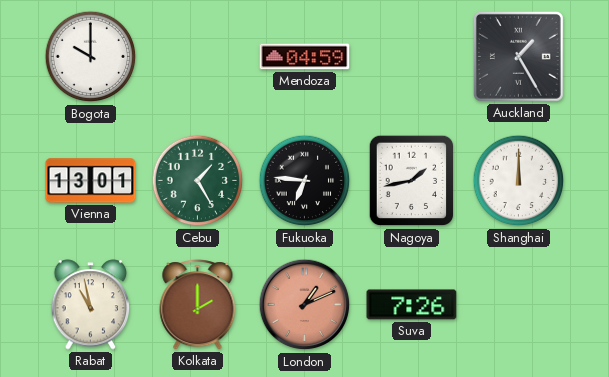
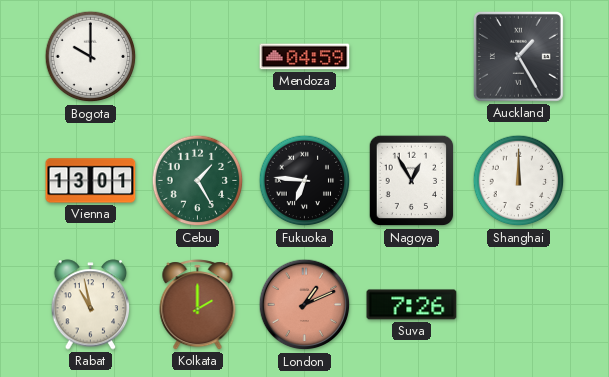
Nagoya: 1:43 -> 12:55
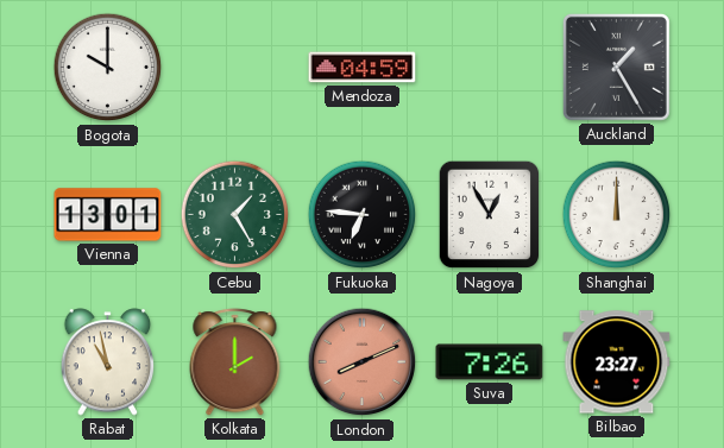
London: 1:11 -> 8:11
Bilbao: none -> 23:27
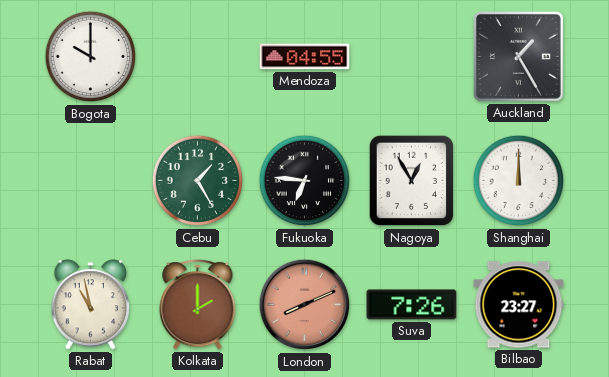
Mendoza: 04:59 -> 04:55
Vienna: 13:01 -> none
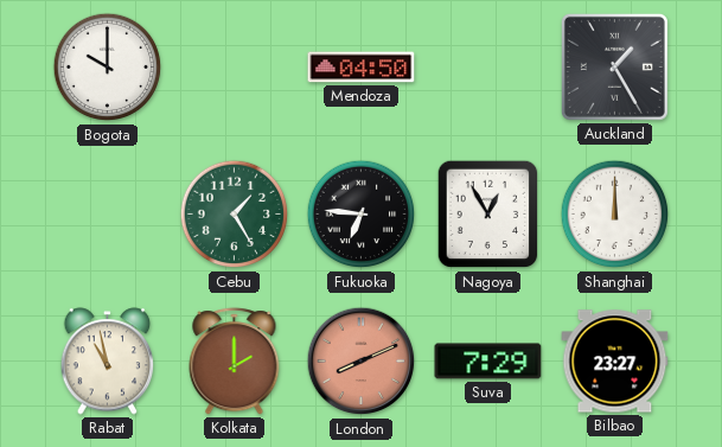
Mendoza: 04:55 -> 04:50
Suva: 7:26 -> 7:29
